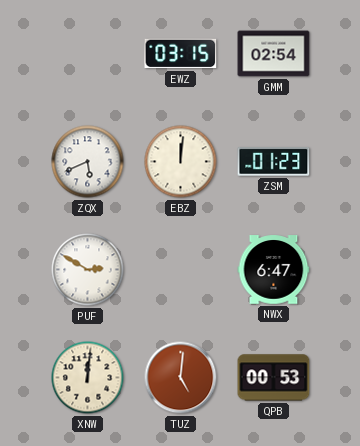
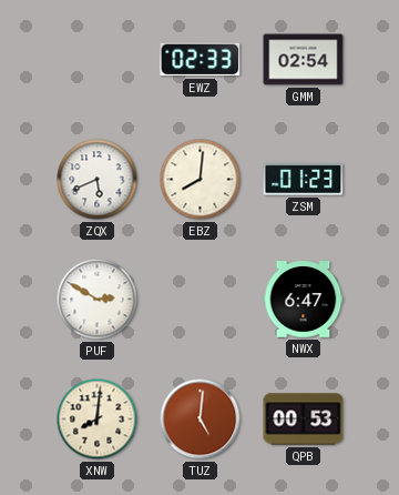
EWZ: 03:15 -> 02:33
EBZ: 12:01 -> 8:01
XNW: 12:01 -> 8:01
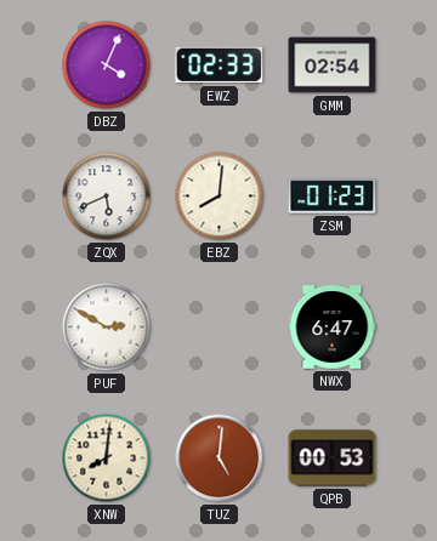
DBZ: none -> 4:04
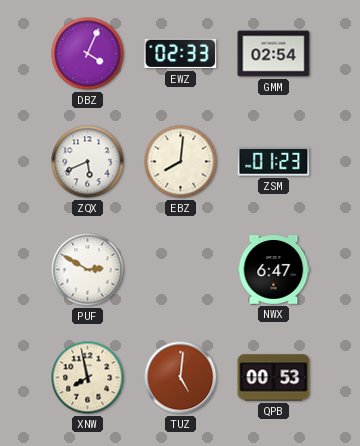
XNW: 8:01 -> 7:58
